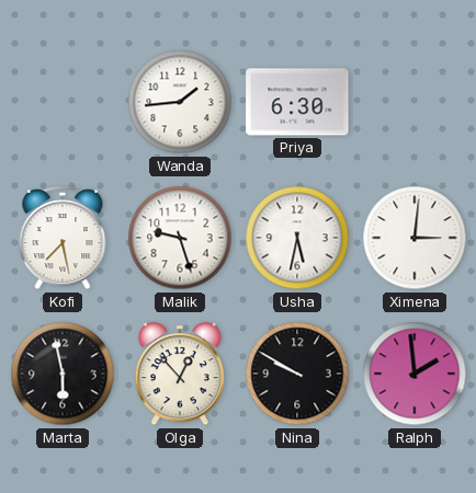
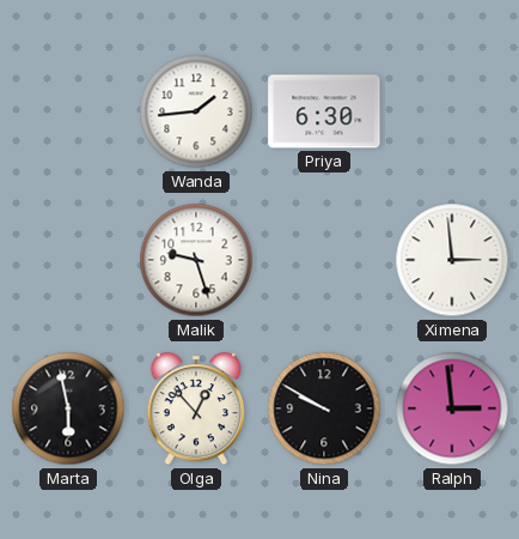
Kofi: 7:28 -> none
Usha: 5:32 -> none
Ximena: 3:01 -> 2:59
Ralph: 1:59 -> 2:59
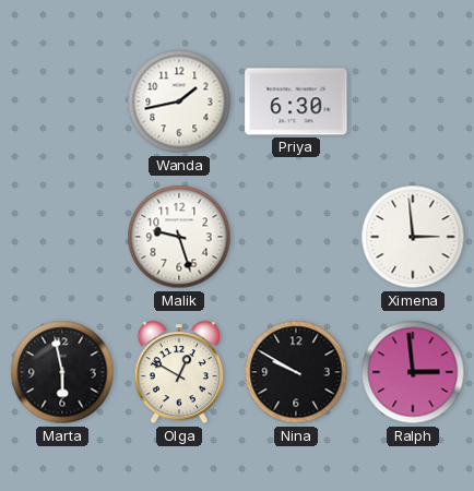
Wanda: 1:44 -> 1:43
Olga: 12:53 -> 12:50
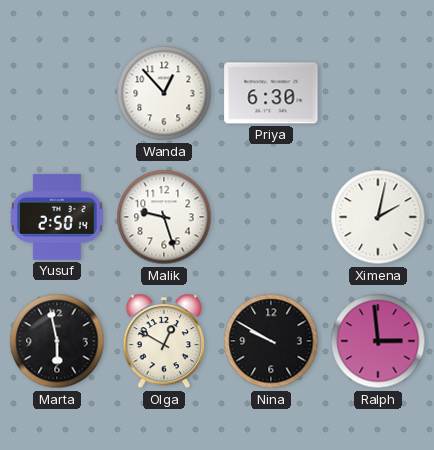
Wanda: 1:43 -> 12:53
Yusuf: none -> 2:50
Ximena: 2:59 -> 2:02
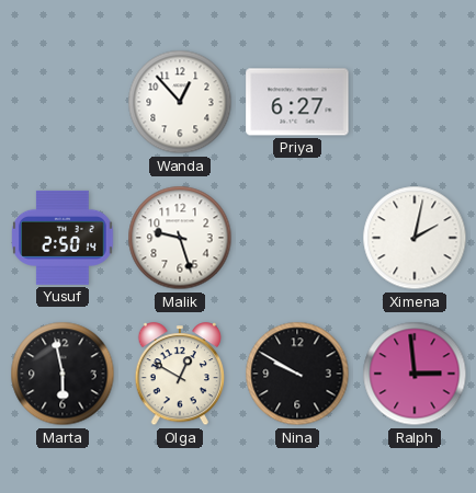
Priya: 6:30 -> 6:27
